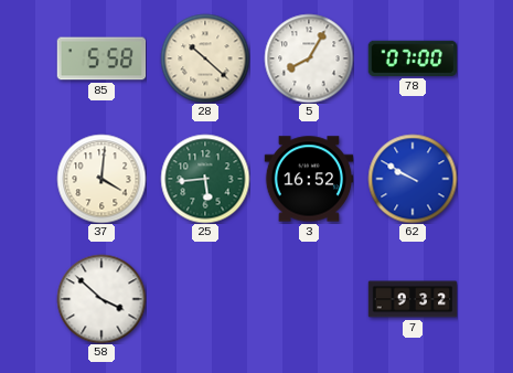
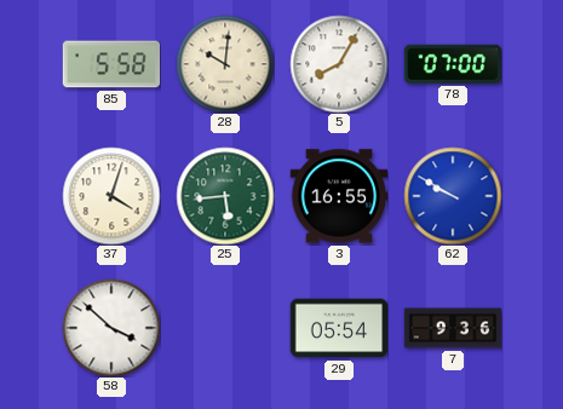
28: 10:22 -> 10:01
37: 4:01 -> 4:03
3: 16:52 -> 16:55
29: none -> 05:54
7: 9:32 -> 9:36
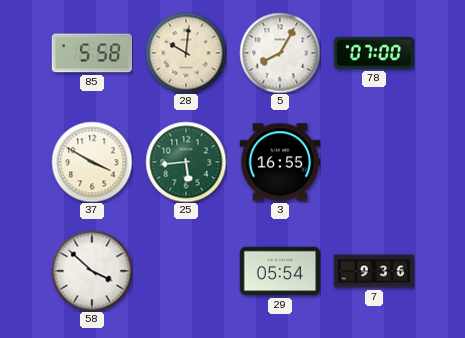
37: 4:03 -> 3:50
62: 9:50 -> none
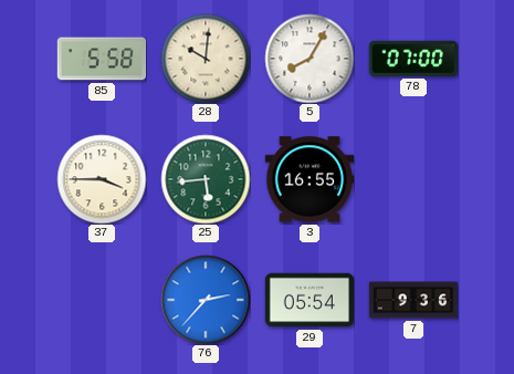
37: 3:50 -> 3:45
58: 3:52 -> none
76: none -> 2:37
